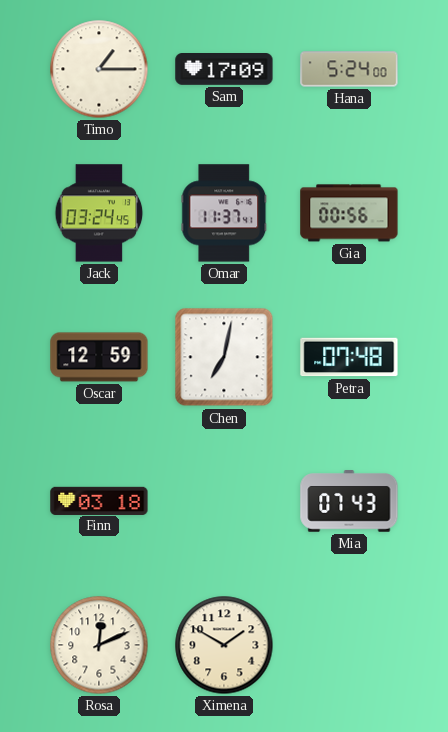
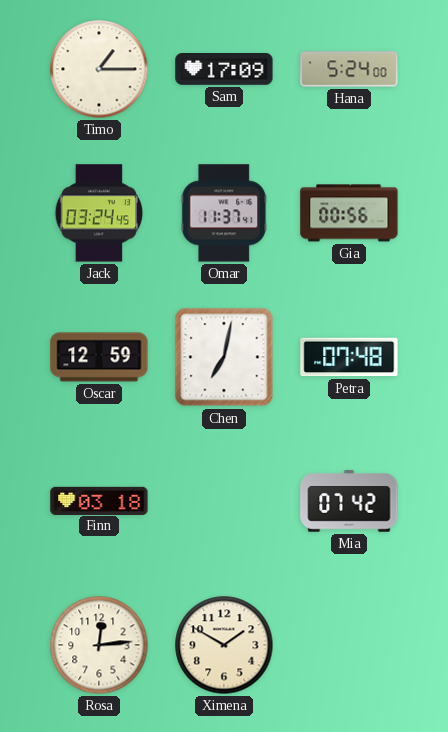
Mia: 07:43 -> 07:42
Rosa: 12:11 -> 12:14
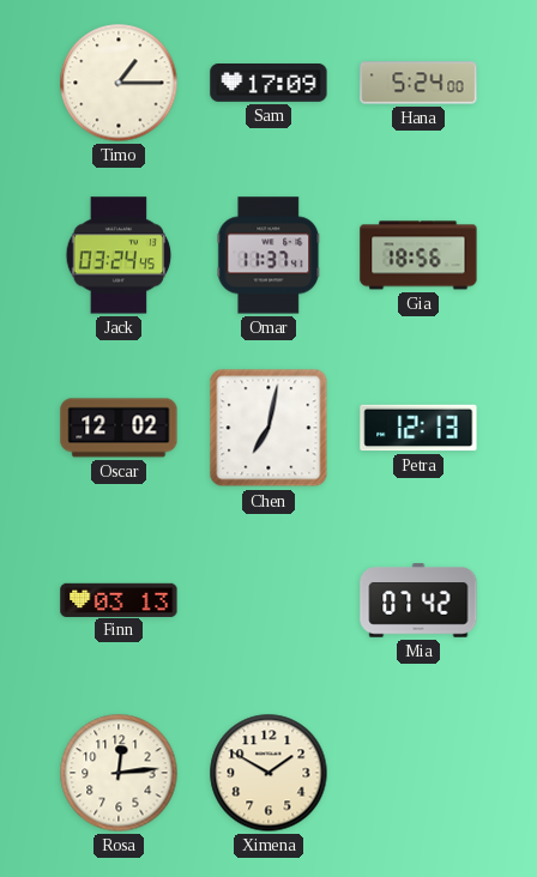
Gia: 00:56 -> 18:56
Oscar: 12:59 -> 12:02
Petra: 07:48 -> 12:13
Finn: 03:18 -> 03:13
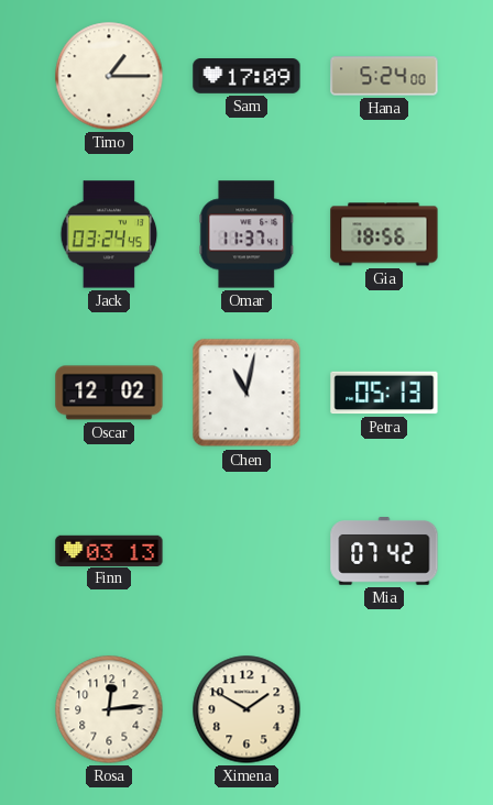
Chen: 7:02 -> 11:02
Petra: 12:13 -> 05:13
